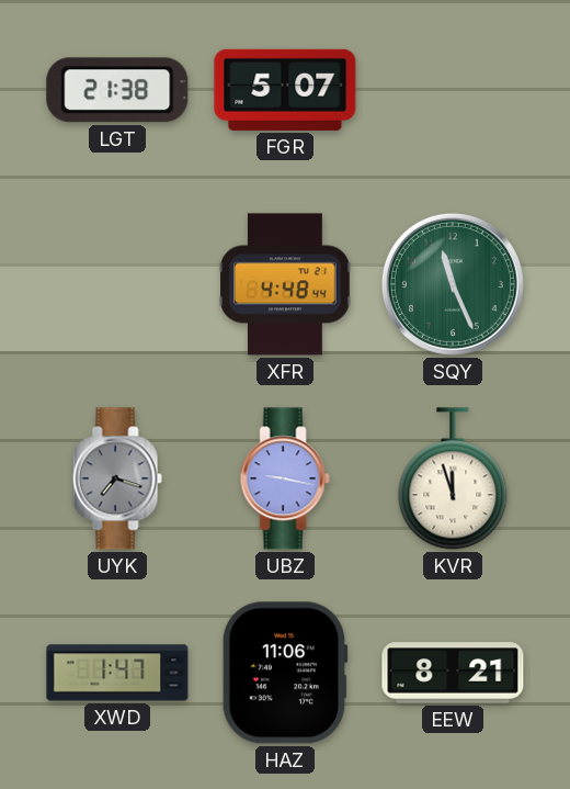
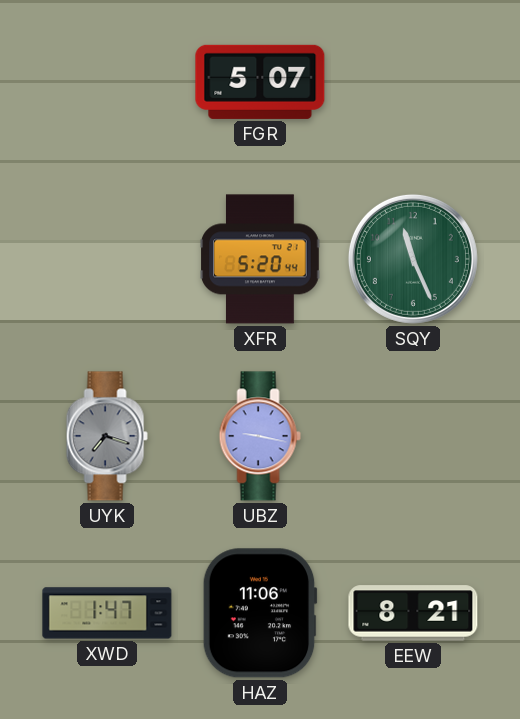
LGT: 21:38 -> none
XFR: 4:48 -> 5:20
KVR: 11:57 -> none
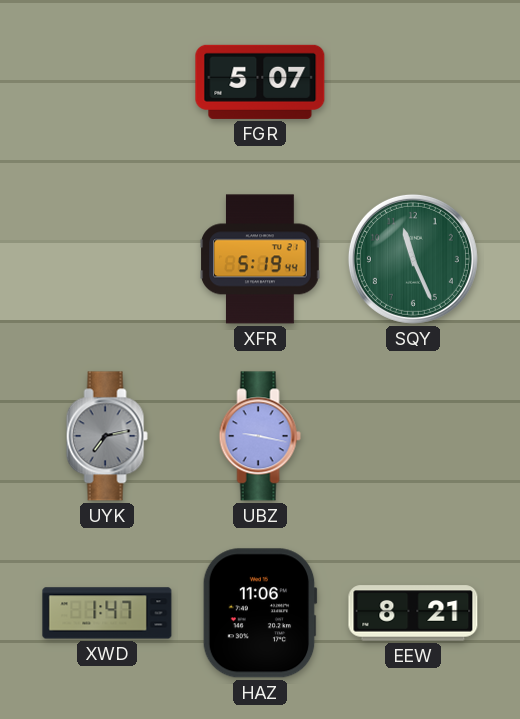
XFR: 5:20 -> 5:19
UYK: 7:18 -> 7:13
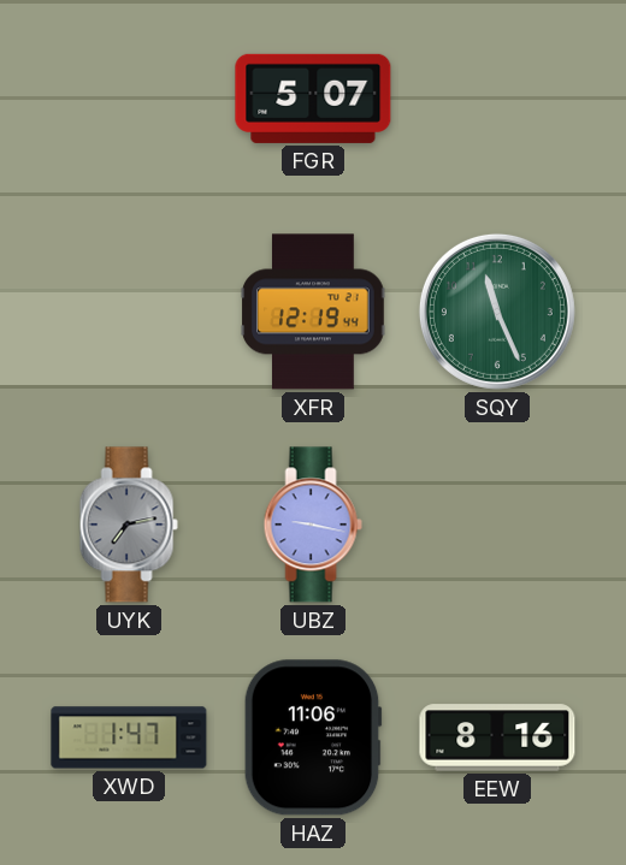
XFR: 5:19 -> 12:19
EEW: 8:21 -> 8:16
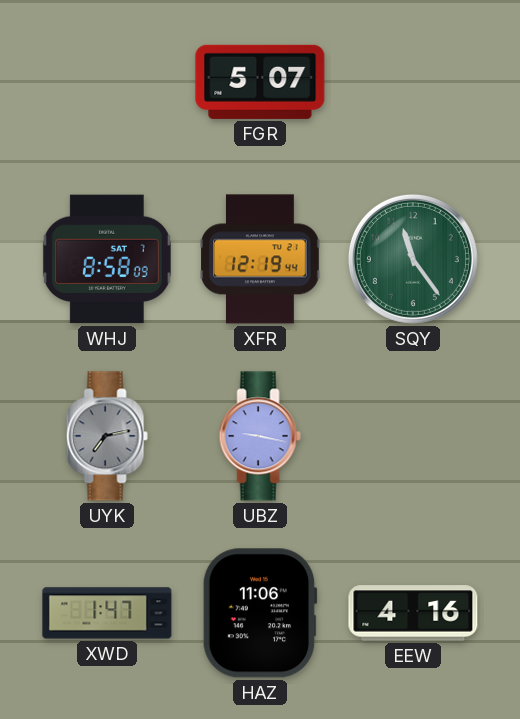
WHJ: none -> 8:58
SQY: 11:26 -> 11:24
EEW: 8:16 -> 4:16
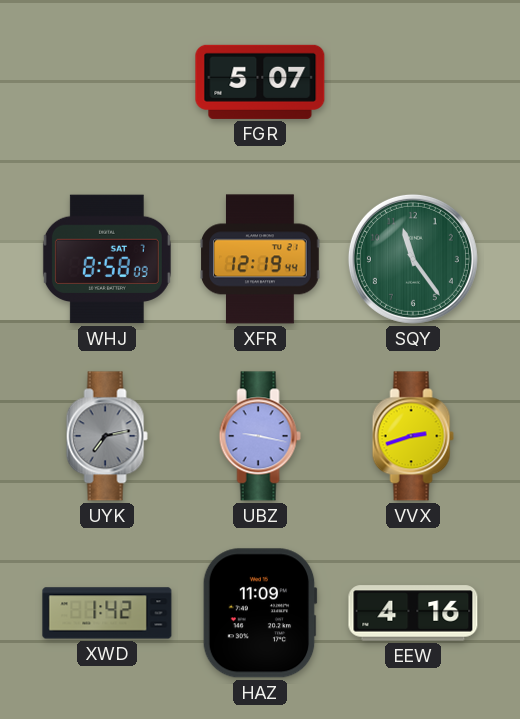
VVX: none -> 2:42
XWD: 1:47 -> 1:42
HAZ: 11:06 -> 11:09
